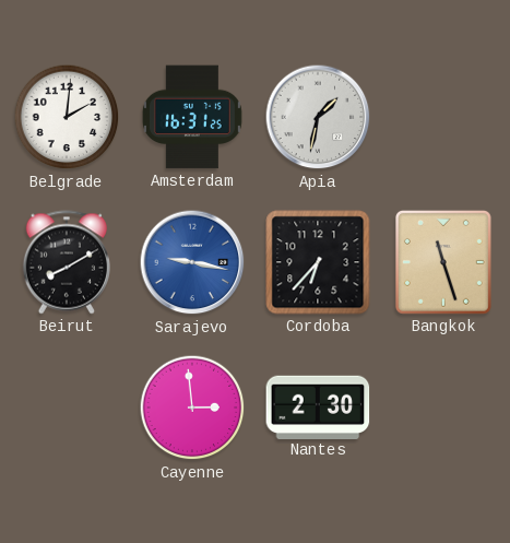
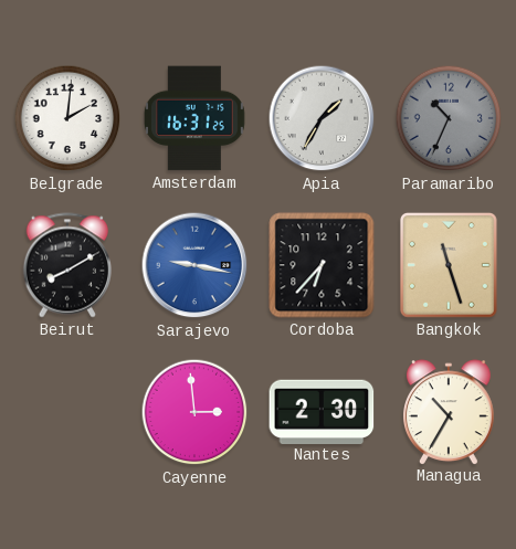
Apia: 1:32 -> 1:35
Paramaribo: none -> 10:34
Managua: none -> 10:35
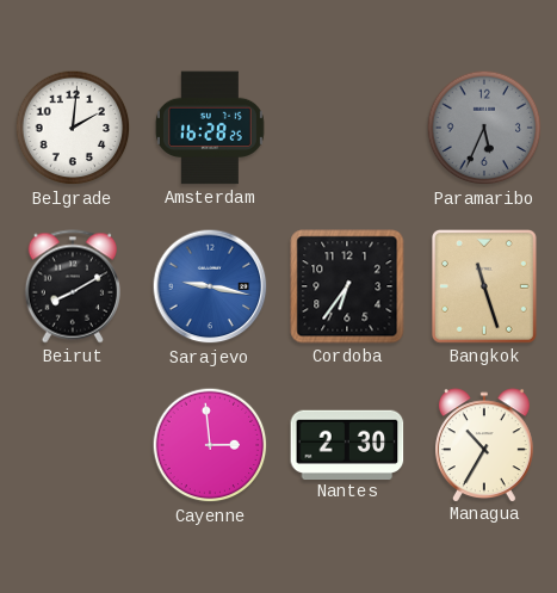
Amsterdam: 16:31 -> 16:28
Apia: 1:35 -> none
Paramaribo: 10:34 -> 5:34
Cordoba: 6:37 -> 6:36
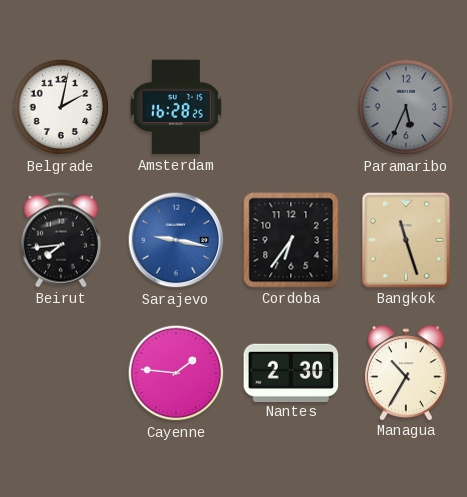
Belgrade: 2:01 -> 2:02
Beirut: 8:10 -> 7:44
Cayenne: 2:59 -> 1:46
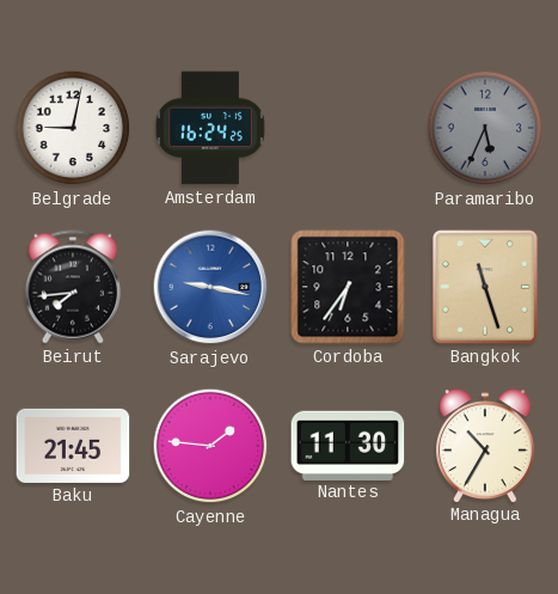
Belgrade: 2:02 -> 9:02
Amsterdam: 16:28 -> 16:24
Baku: none -> 21:45
Nantes: 2:30 -> 11:30
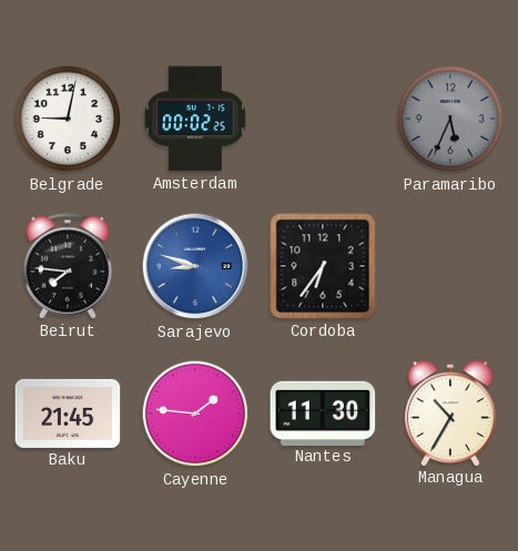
Amsterdam: 16:24 -> 00:02
Beirut: 7:44 -> 7:46
Sarajevo: 9:17 -> 8:48
Bangkok: 11:27 -> none
